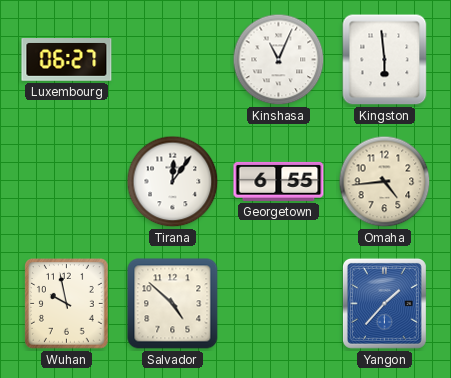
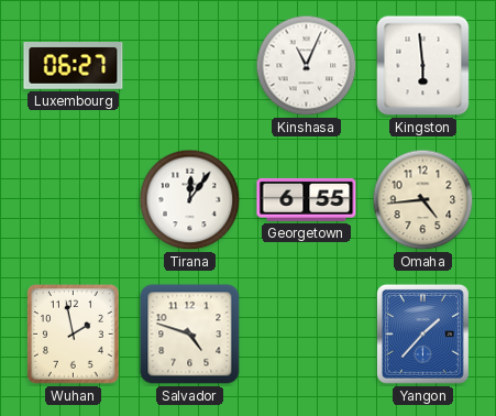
Wuhan: 9:58 -> 1:58
Salvador: 4:52 -> 4:48
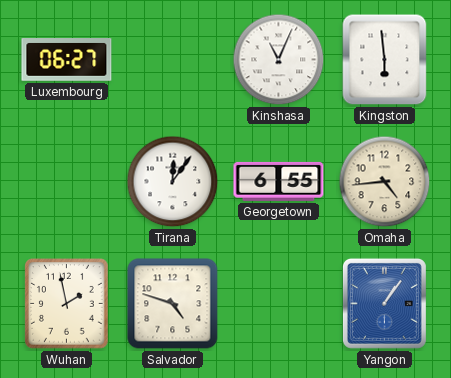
Yangon: 1:37 -> 1:06
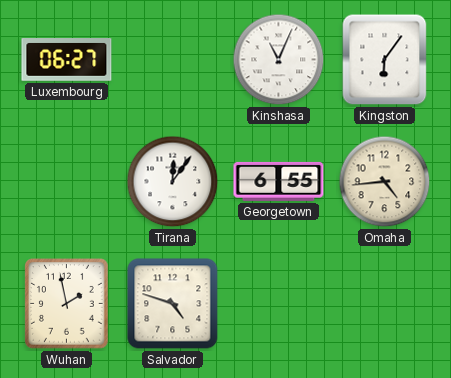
Kingston: 5:59 -> 6:06
Yangon: 1:06 -> none
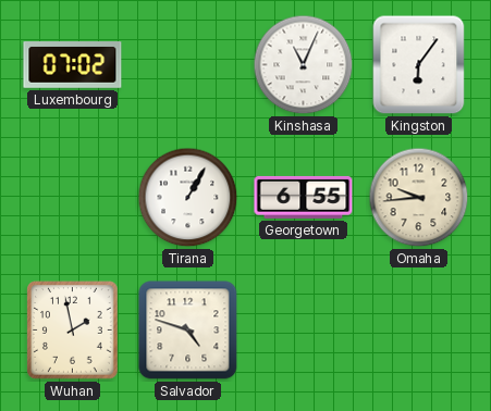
Luxembourg: 06:27 -> 07:02
Tirana: 12:06 -> 1:05
Omaha: 4:44 -> 9:44
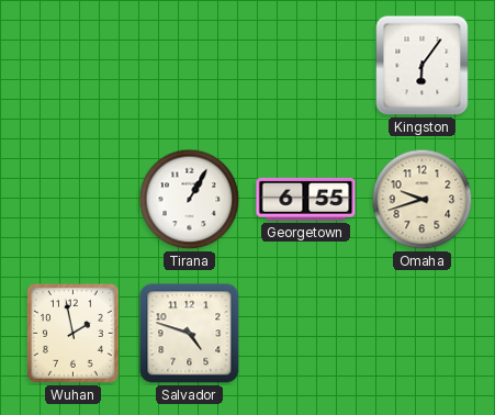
Luxembourg: 07:02 -> none
Kinshasa: 11:04 -> none
Omaha: 9:44 -> 9:42
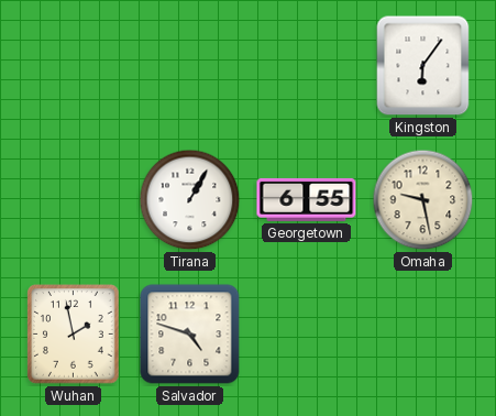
Omaha: 9:42 -> 9:28
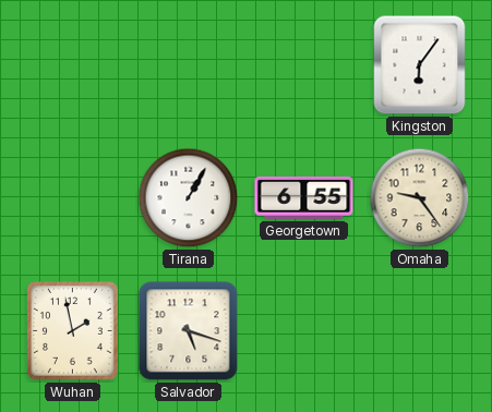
Omaha: 9:28 -> 9:24
Salvador: 4:48 -> 5:18
